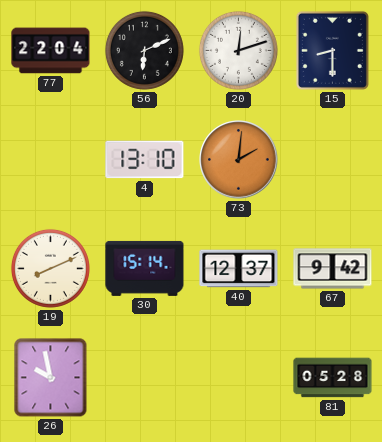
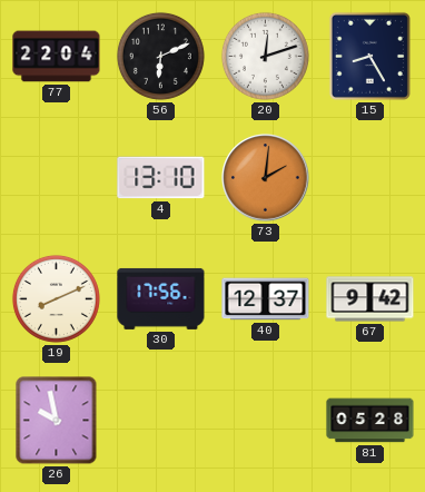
15: 8:30 -> 8:25
30: 15:14 -> 17:56
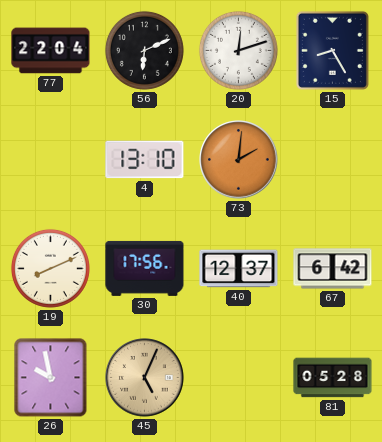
67: 9:42 -> 6:42
45: none -> 5:04
